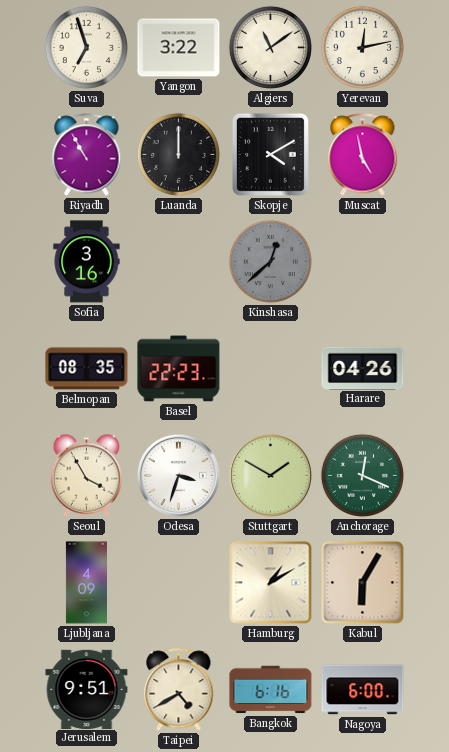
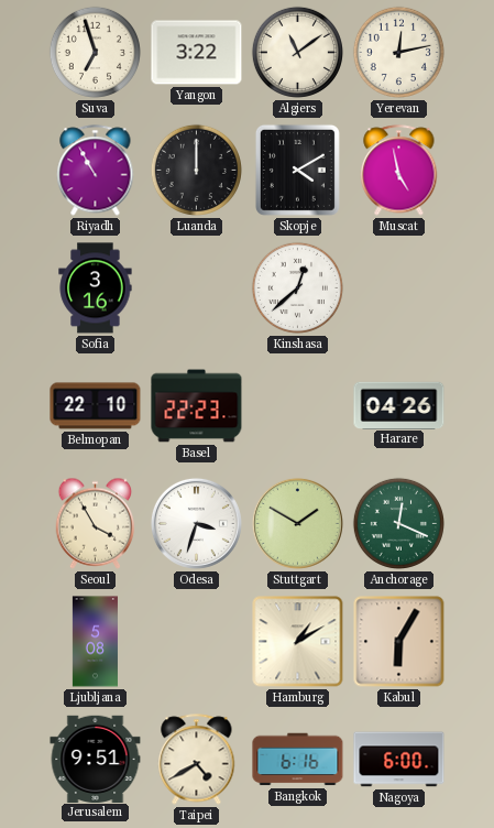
Kinshasa dial: grey -> white
Belmopan: 08:35 -> 22:10
Ljubljana: 4:09 -> 5:08
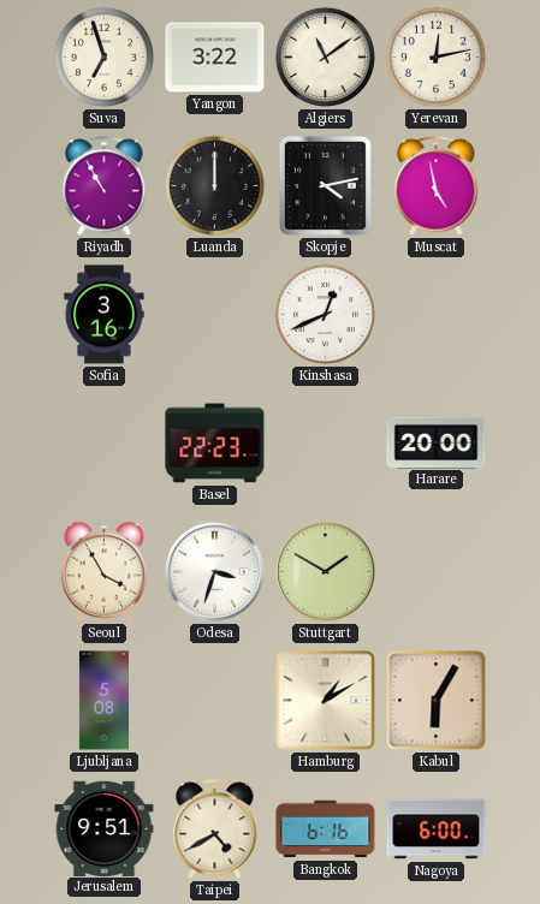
Skopje: 4:10 -> 4:13
Kinshasa: 12:38 -> 12:41
Belmopan: 22:10 -> none
Harare: 04:26 -> 20:00
Anchorage: 12:19 -> none
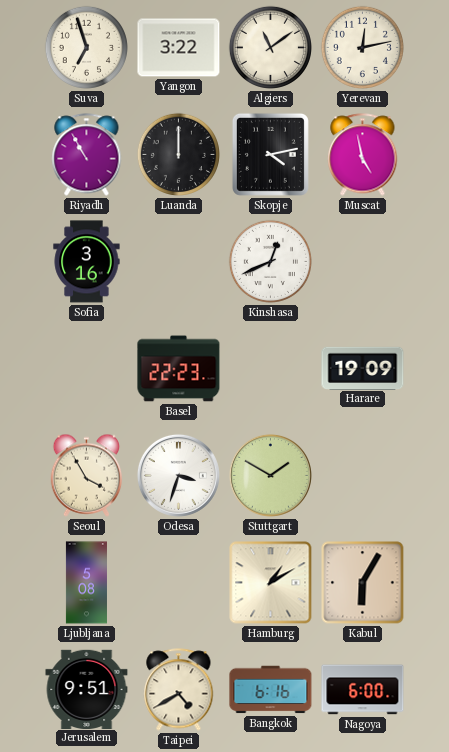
Harare: 20:00 -> 19:09
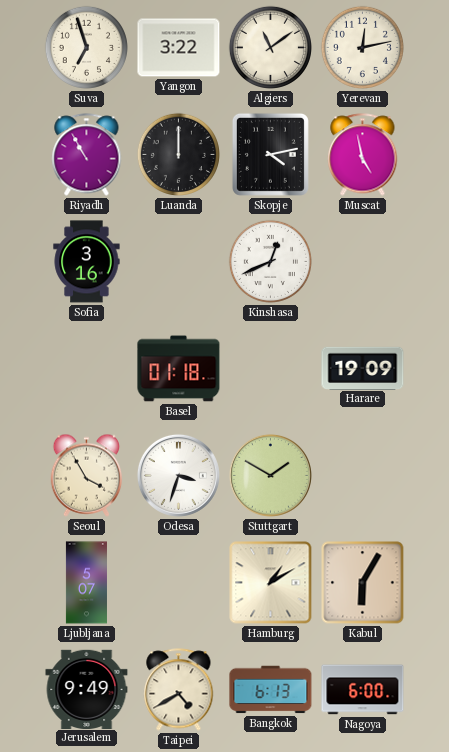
Basel: 22:23 -> 01:18
Ljubljana: 5:08 -> 5:07
Jerusalem: 9:51 -> 9:49
Bangkok: 6:16 -> 6:13
